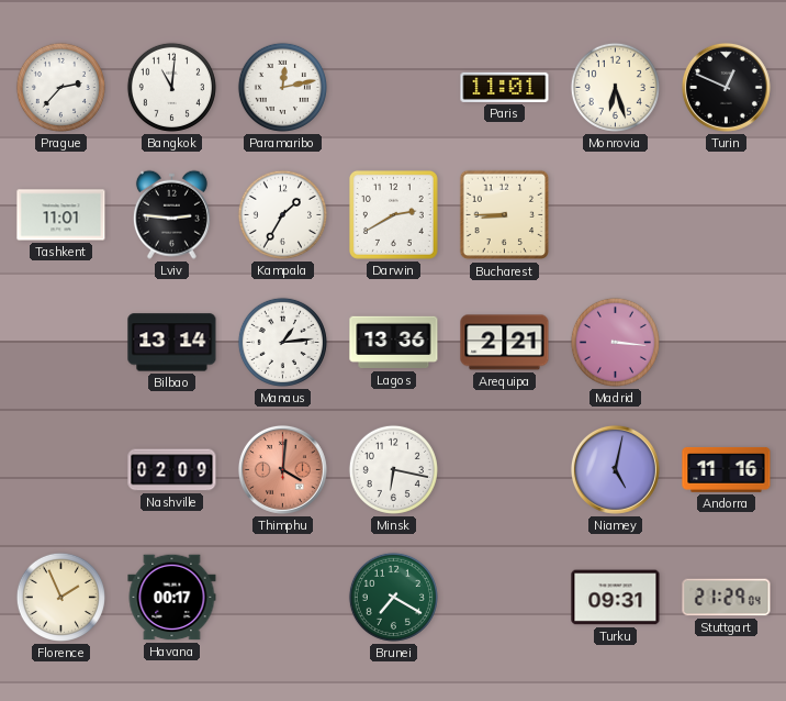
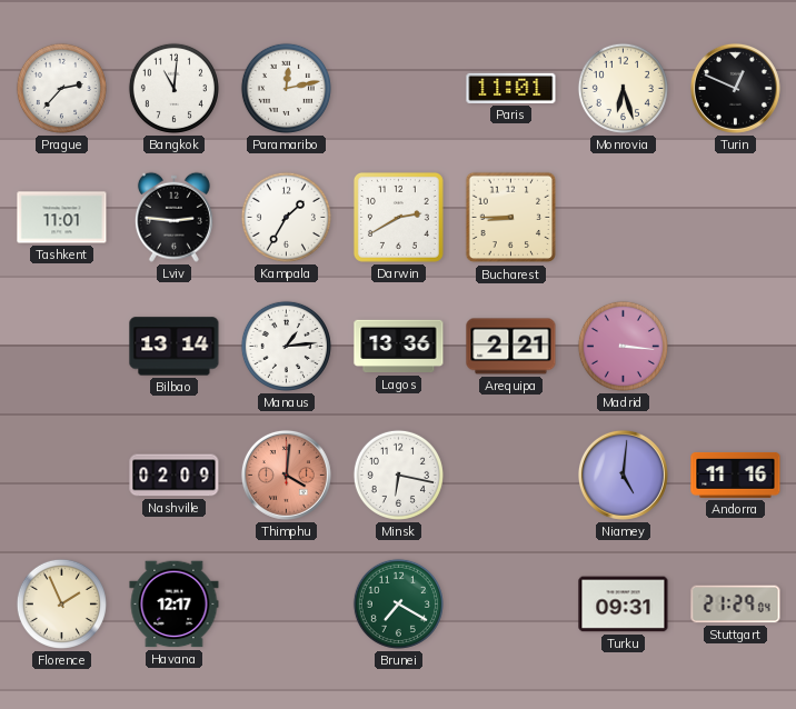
Niamey: 5:02 -> 5:01
Havana: 00:17 -> 12:17
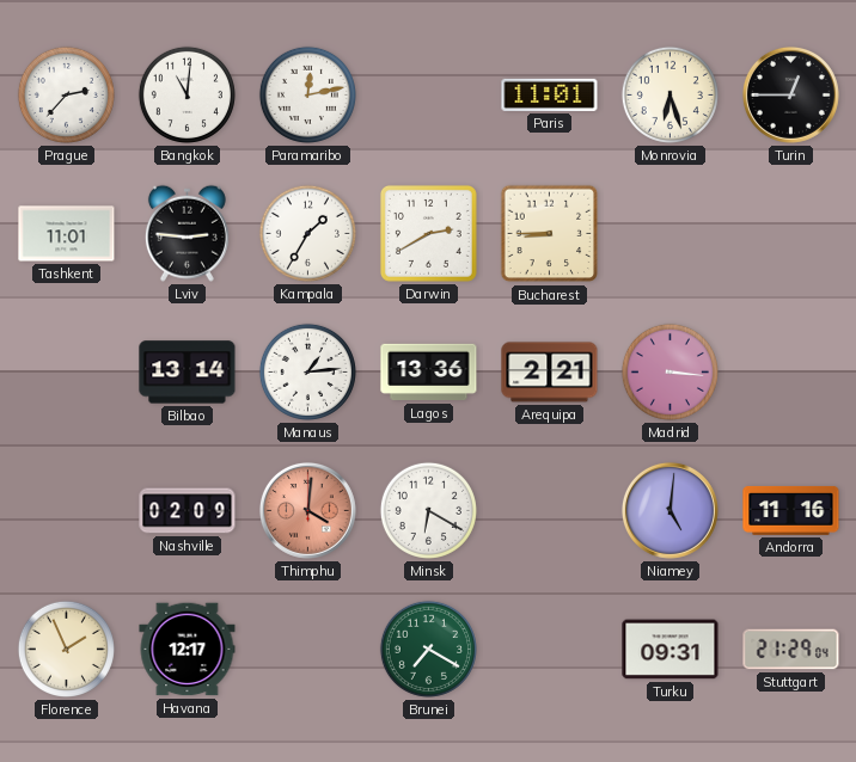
Turin: 12:49 -> 12:45
Minsk: 6:17 -> 6:20
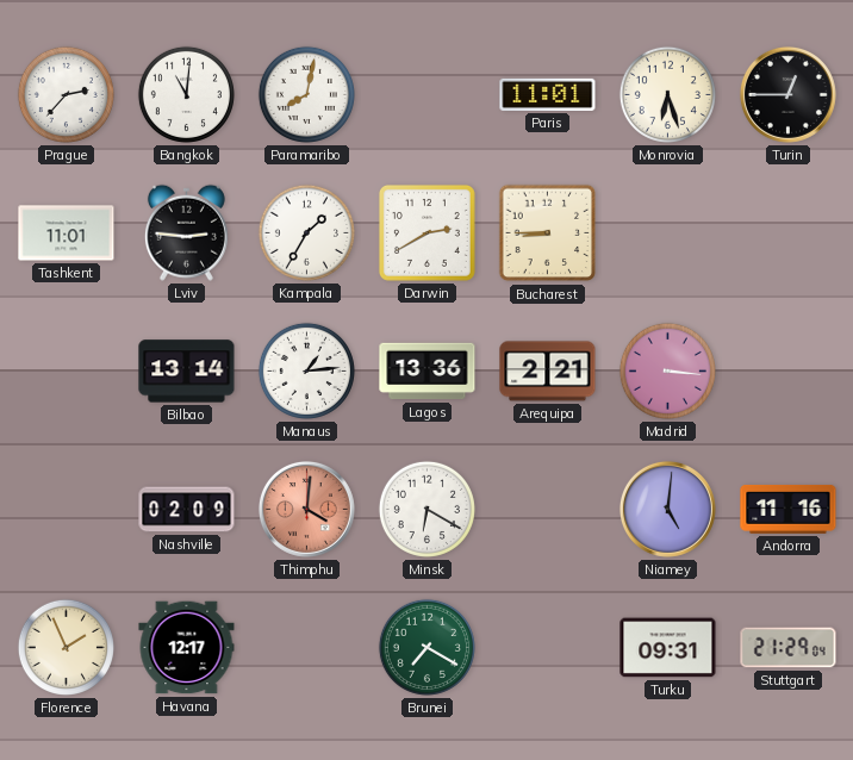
Paramaribo: 12:13 -> 8:02
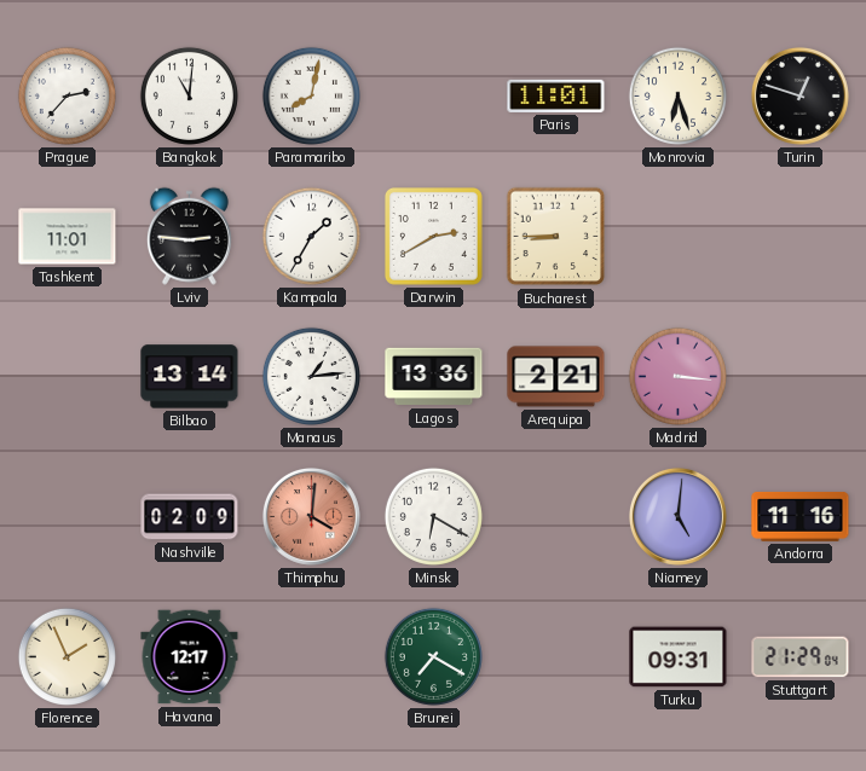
Turin: 12:45 -> 12:48
